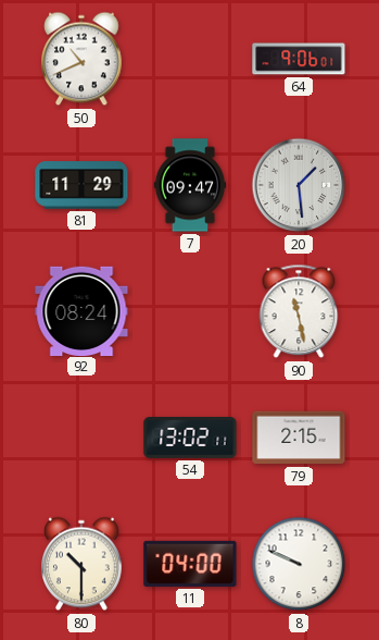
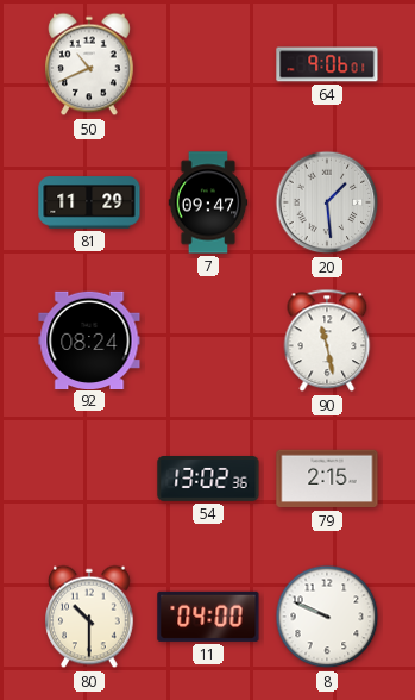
54: 13:02:11 -> 13:02:36
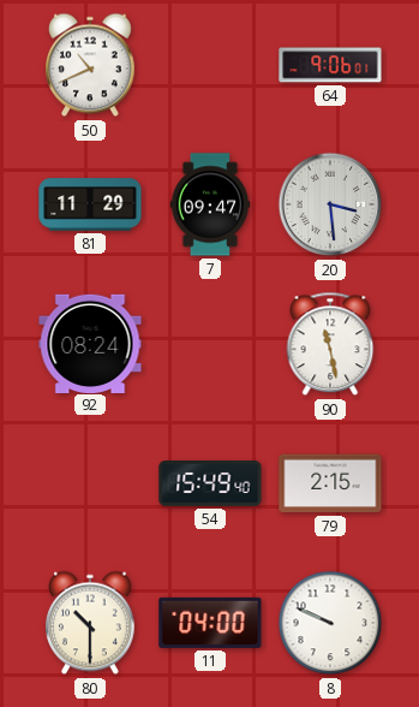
20: 1:29 -> 3:29
54: 13:02 -> 15:49
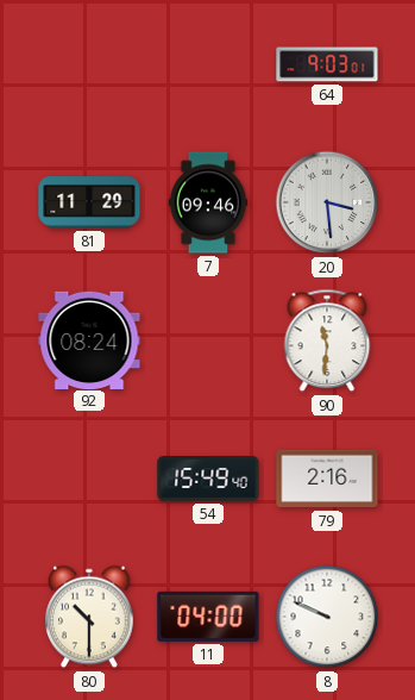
50: 10:41 -> none
64: 9:06 -> 9:03
7: 09:47 -> 09:46
90: 11:28 -> 11:31
79: 2:15 -> 2:16
